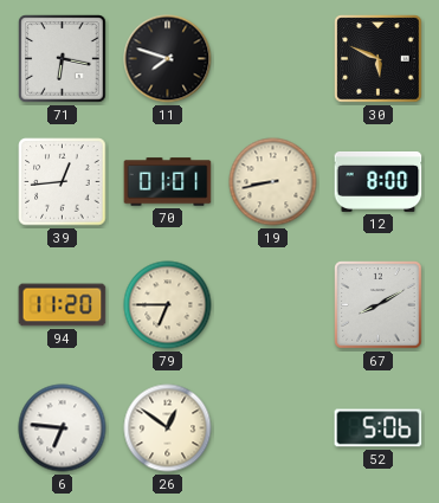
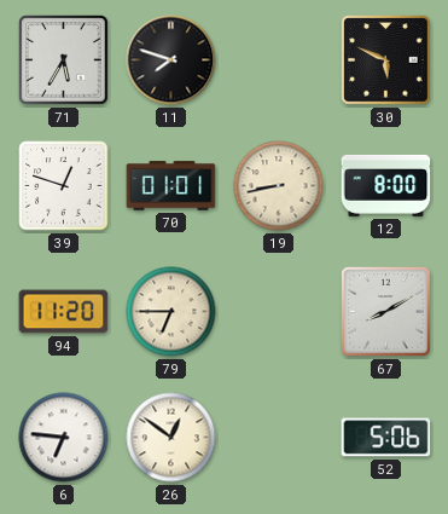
71: 6:17 -> 5:35
39: 12:44 -> 12:48
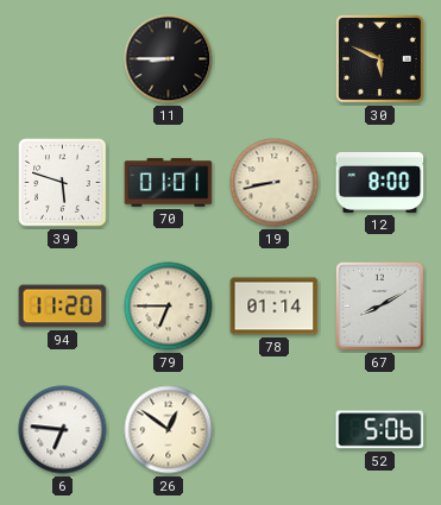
71: 5:35 -> none
11: 7:48 -> 8:45
39: 12:48 -> 5:48
78: none -> 01:14
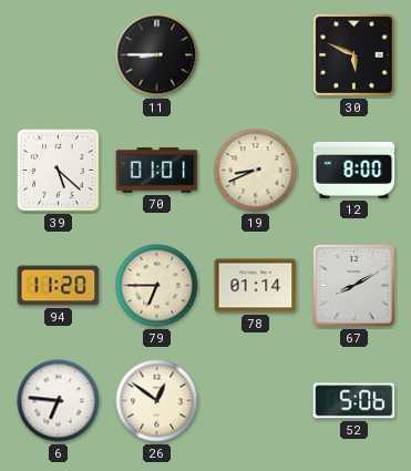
39: 5:48 -> 5:22
19: 8:43 -> 8:41
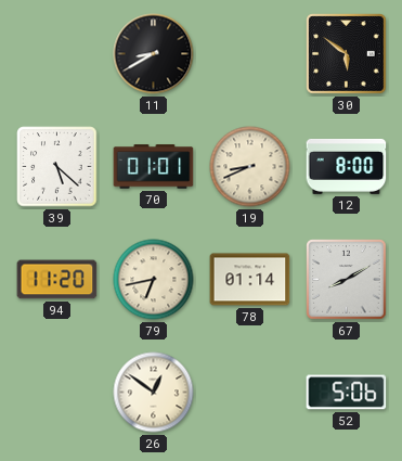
11: 8:45 -> 8:40
30: 5:49 -> 5:51
79: 6:45 -> 6:43
6: 6:46 -> none
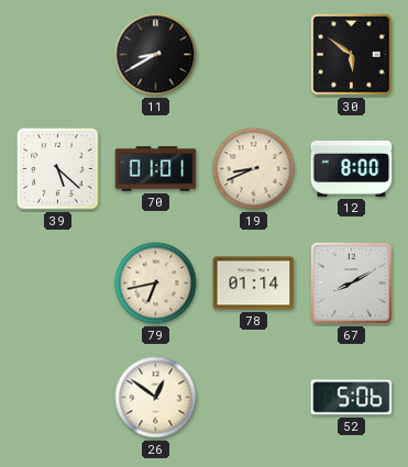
94: 11:20 -> none
